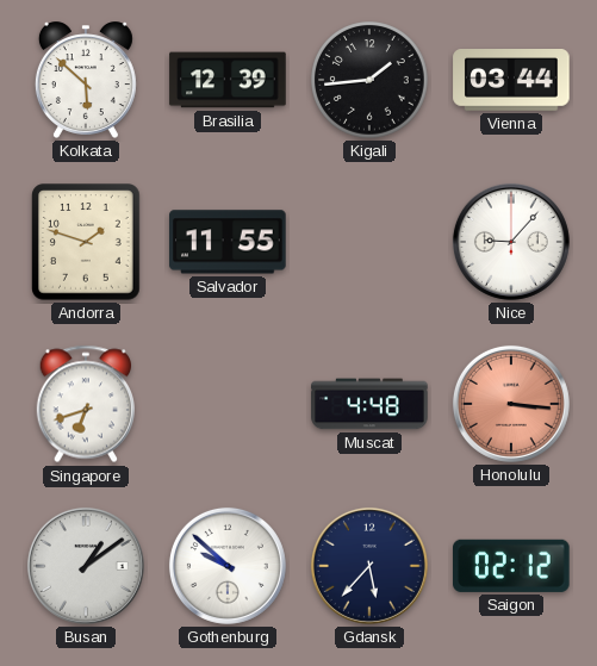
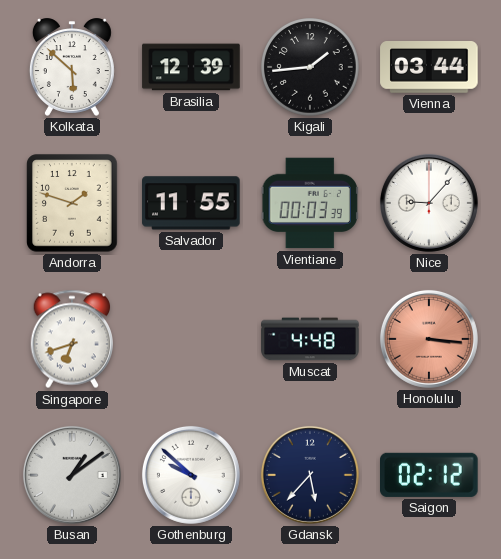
Vientiane: none -> 00:03
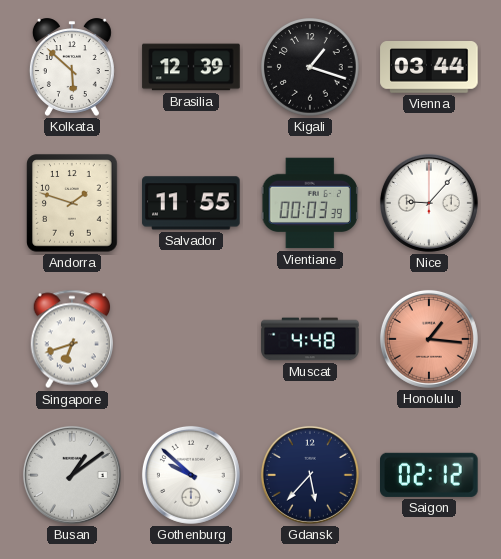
Kigali: 1:44 -> 1:18
Honolulu: 3:16 -> 1:16
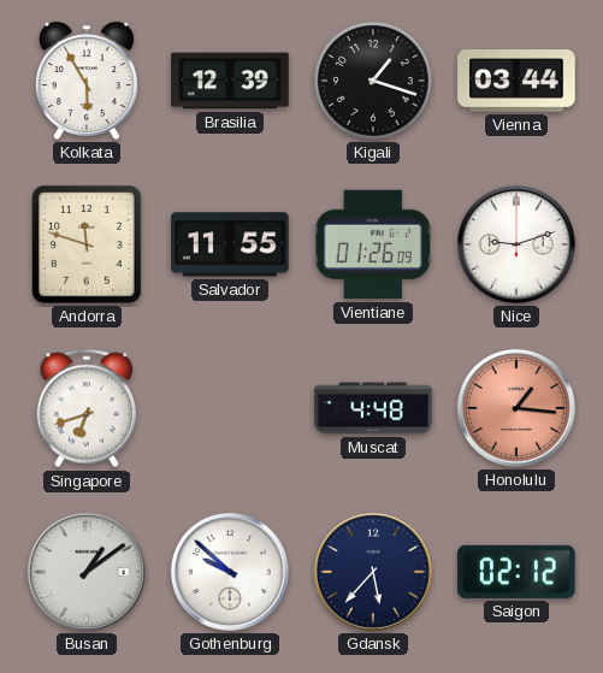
Kolkata: 5:52 -> 5:55
Andorra: 1:48 -> 11:48
Vientiane: 00:03 -> 01:26
Nice: 9:07 -> 9:12
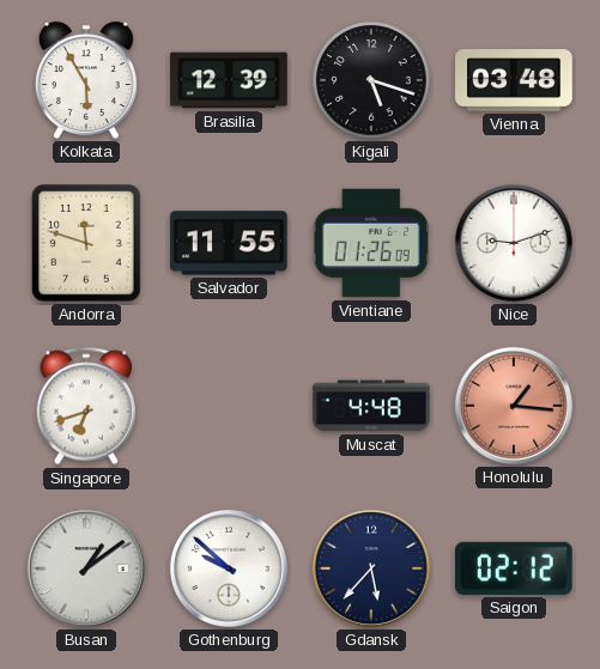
Kigali: 1:18 -> 5:18
Vienna: 03:44 -> 03:48
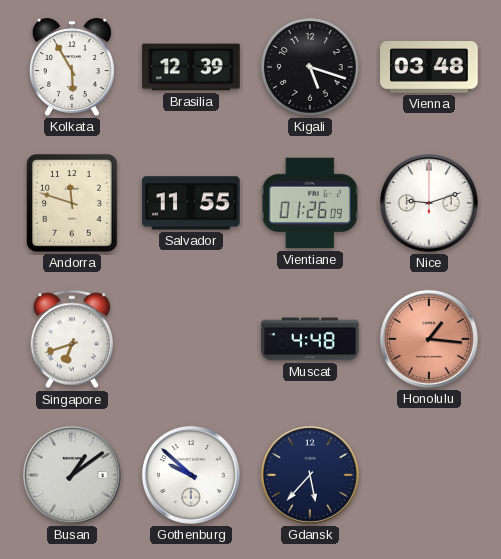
Saigon: 02:12 -> none
